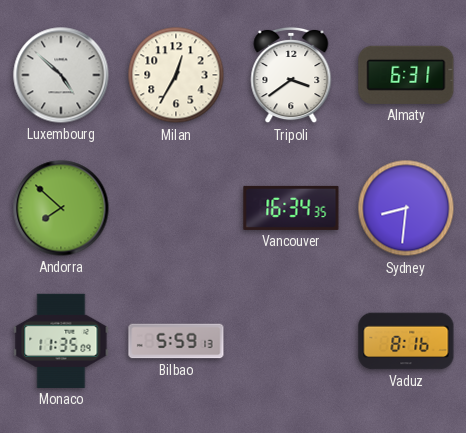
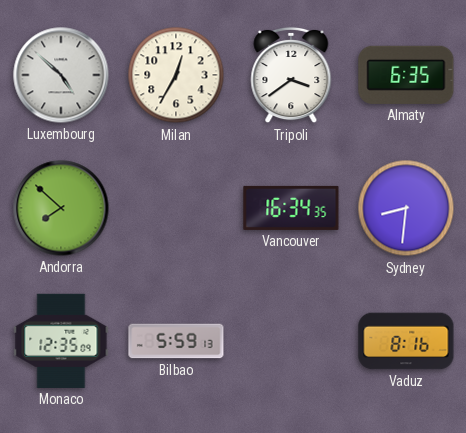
Almaty: 6:31 -> 6:35
Monaco: 11:35 -> 12:35
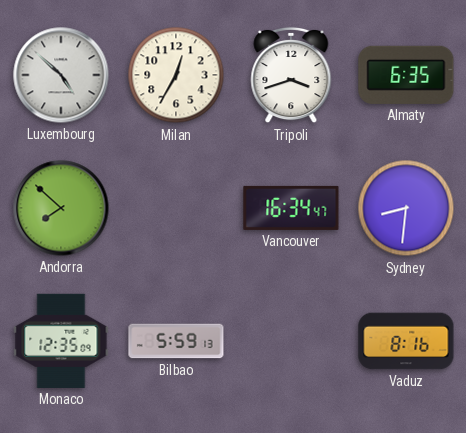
Tripoli: 3:39 -> 3:42
Vancouver: 16:34:35 -> 16:34:47
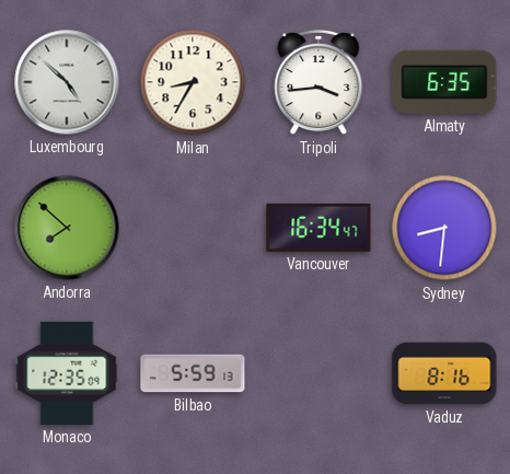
Milan: 12:35 -> 8:35
Tripoli: 3:42 -> 3:44
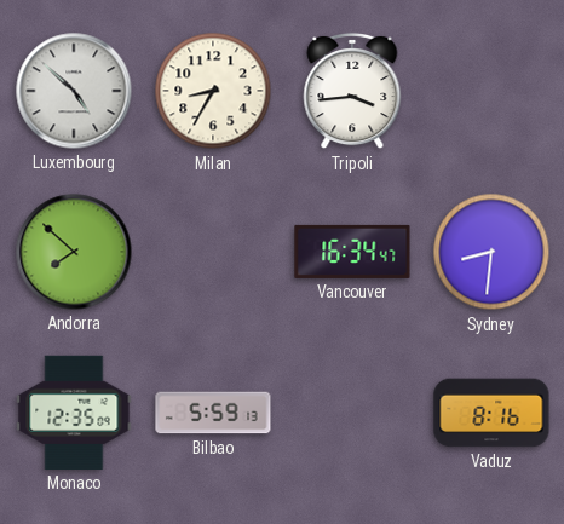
Almaty: 6:35 -> none
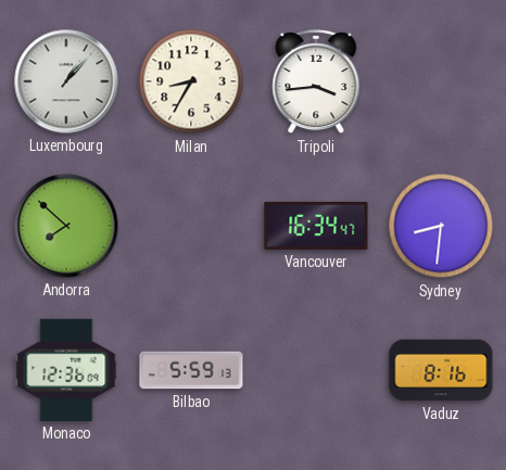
Luxembourg: 4:52 -> 1:07
Monaco: 12:35 -> 12:36
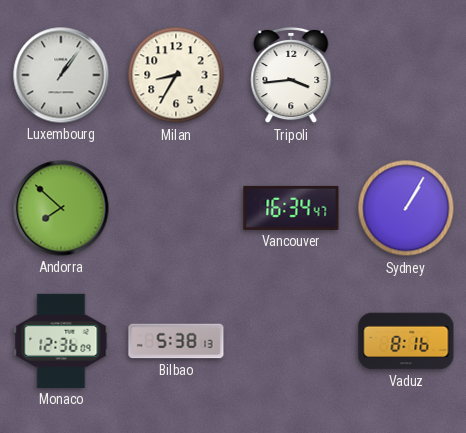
Luxembourg: 1:07 -> 1:06
Sydney: 8:31 -> 1:05
Bilbao: 5:59 -> 5:38
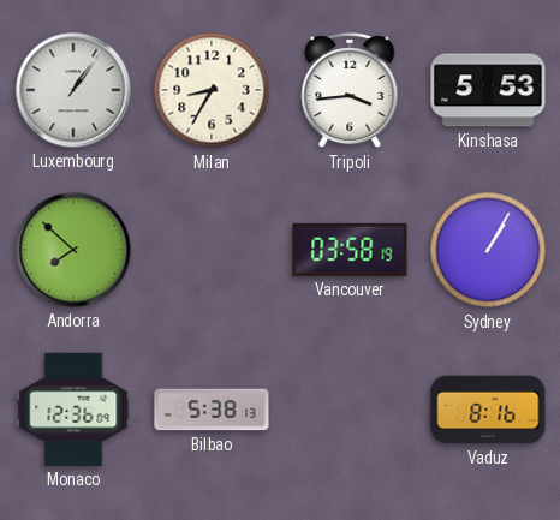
Kinshasa: none -> 5:53
Vancouver: 16:34 -> 03:58
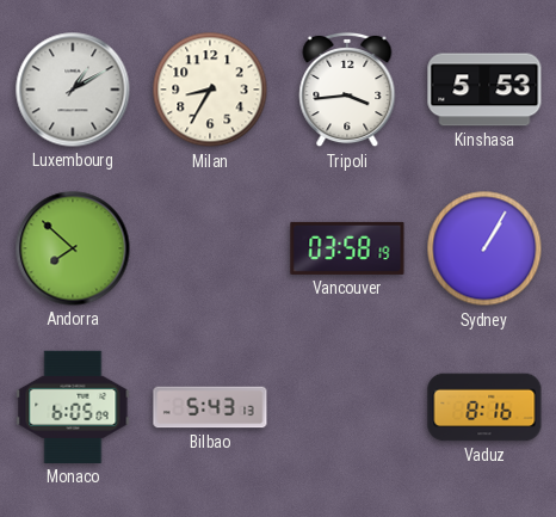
Luxembourg: 1:06 -> 1:10
Monaco: 12:36 -> 6:05
Bilbao: 5:38 -> 5:43
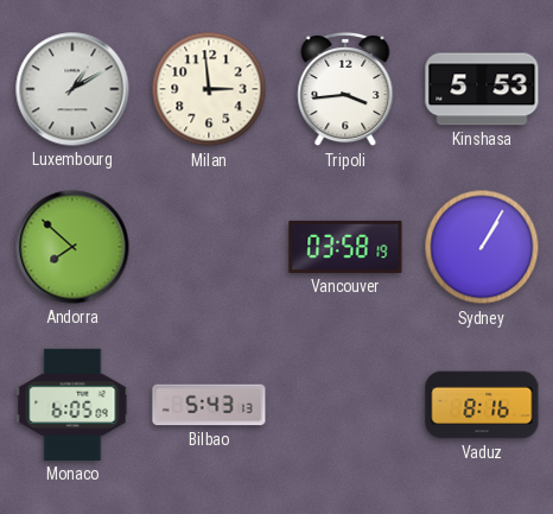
Milan: 8:35 -> 2:59
